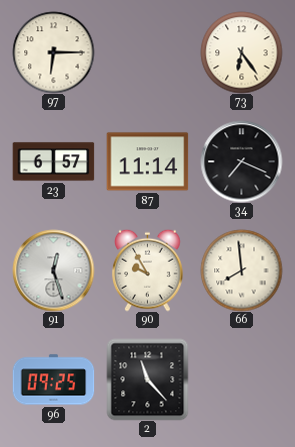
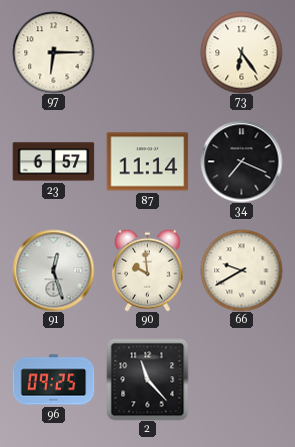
90: 9:55 -> 9:59
66: 7:59 -> 9:40
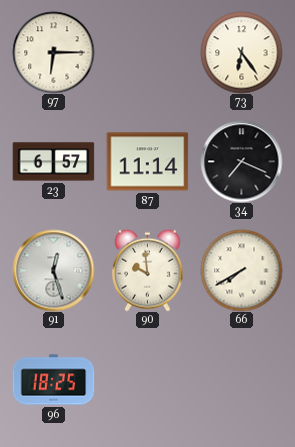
66: 9:40 -> 7:40
96: 09:25 -> 18:25
2: 11:23 -> none
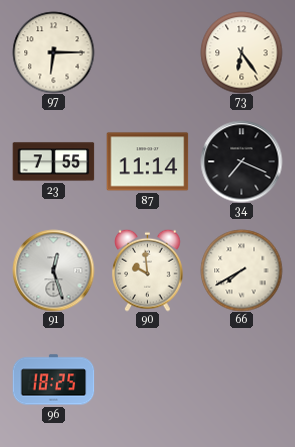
23: 6:57 -> 7:55
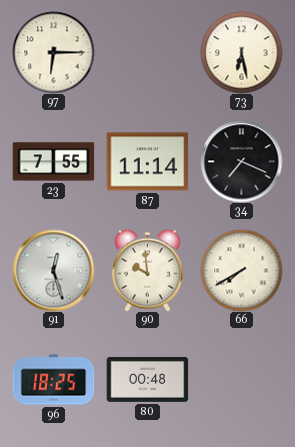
73: 6:24 -> 6:28
80: none -> 00:48
